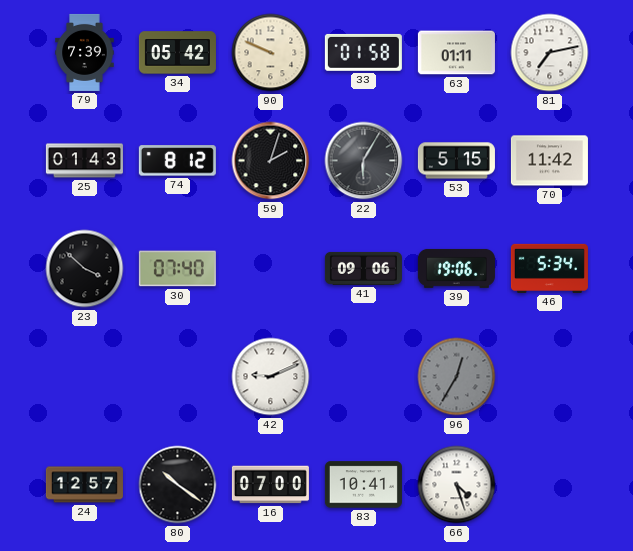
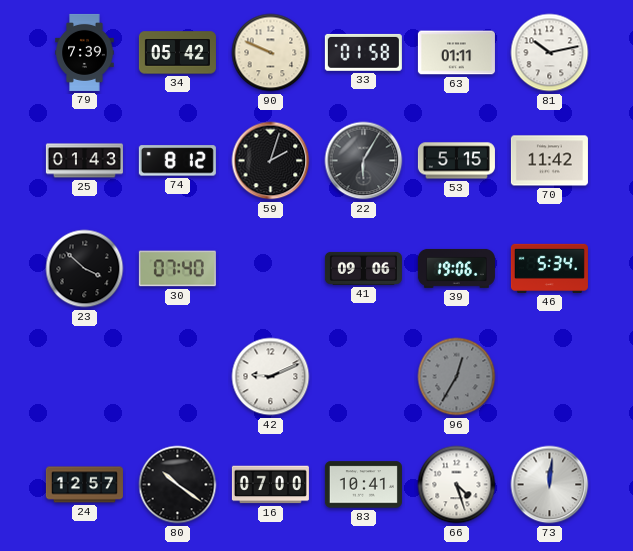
81: 7:13 -> 10:13
73: none -> 12:01
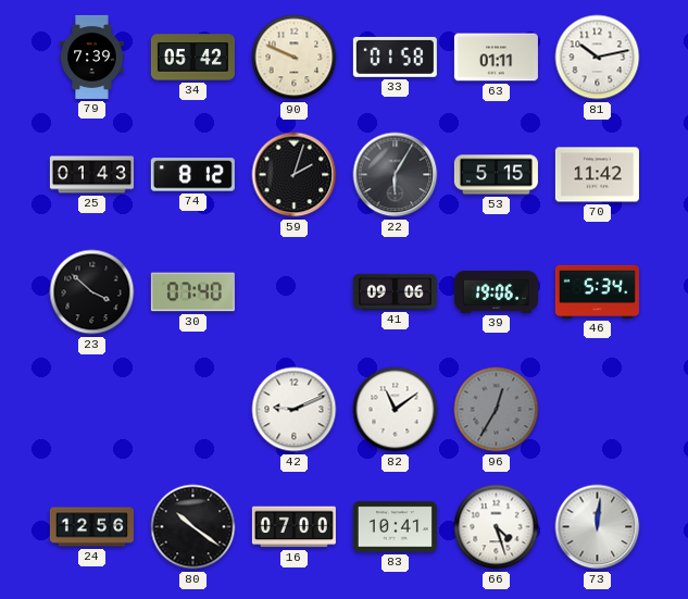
82: none -> 11:09
24: 12:57 -> 12:56
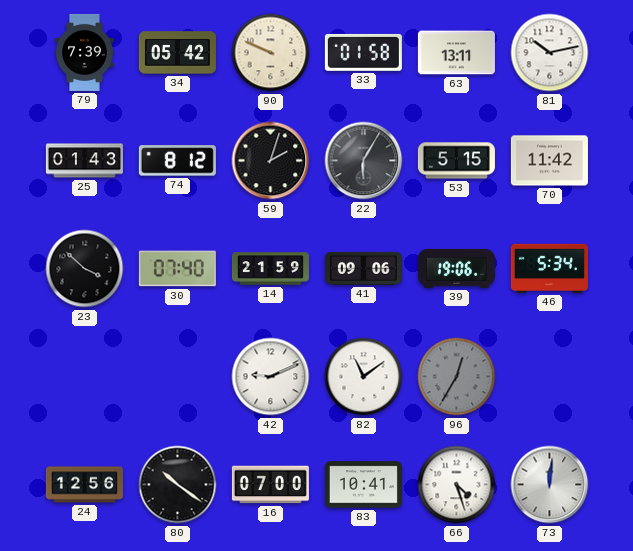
63: 01:11 -> 13:11
14: none -> 21:59
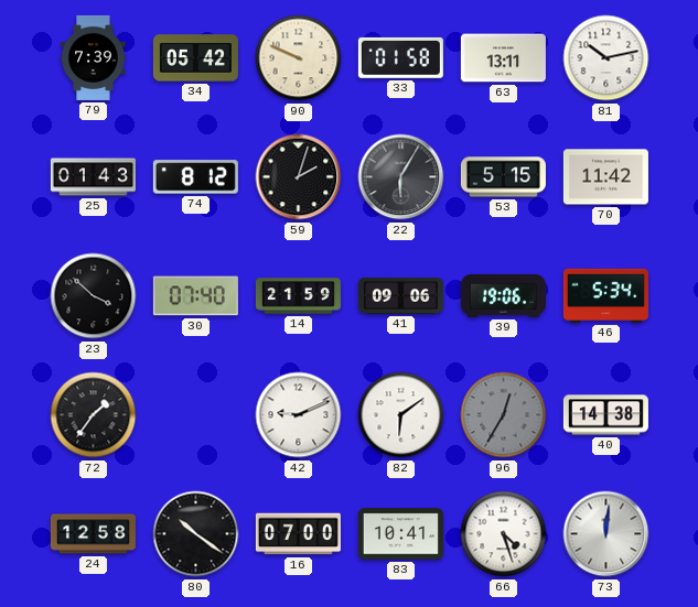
72: none -> 1:36
82: 11:09 -> 6:09
40: none -> 14:38
24: 12:56 -> 12:58
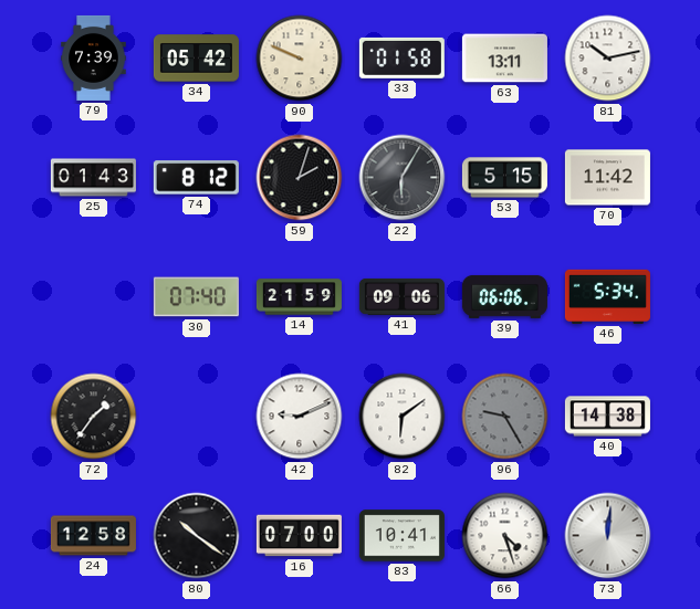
23: 3:52 -> none
39: 19:06 -> 06:06
96: 12:35 -> 9:25
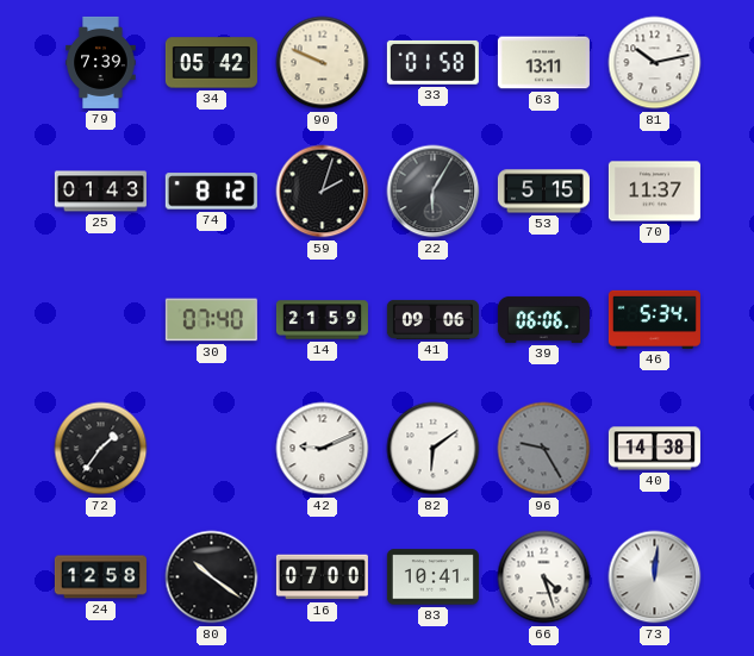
70: 11:42 -> 11:37
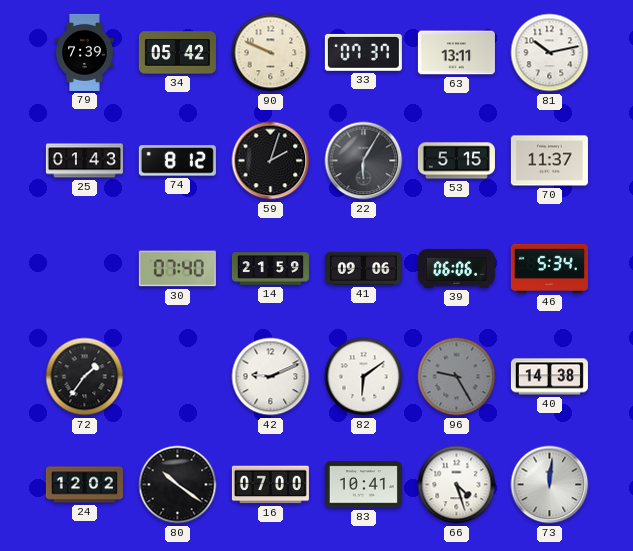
33: 01:58 -> 07:37
24: 12:58 -> 12:02
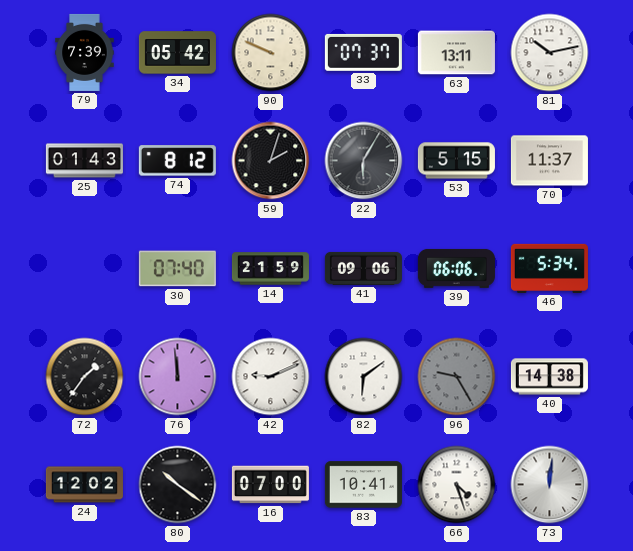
76: none -> 11:59
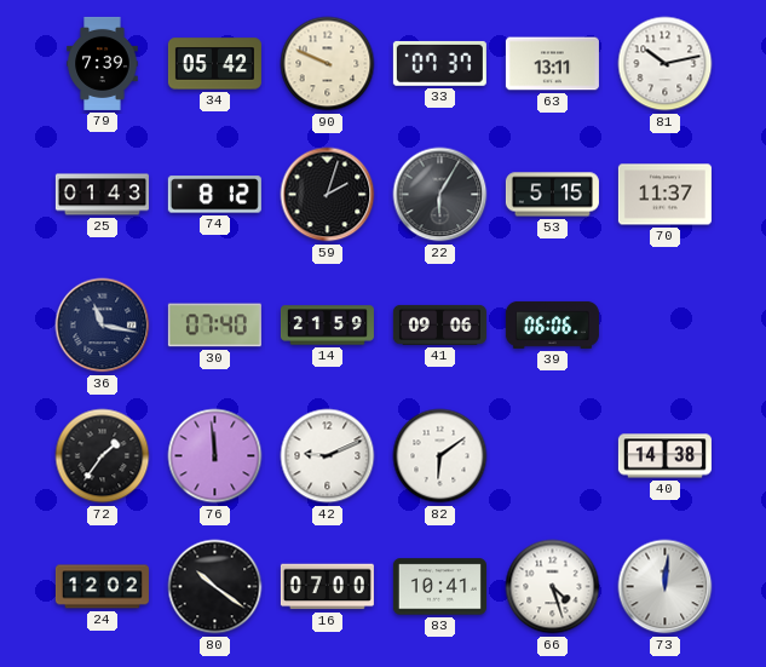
36: none -> 11:17
46: 5:34 -> none
96: 9:25 -> none
